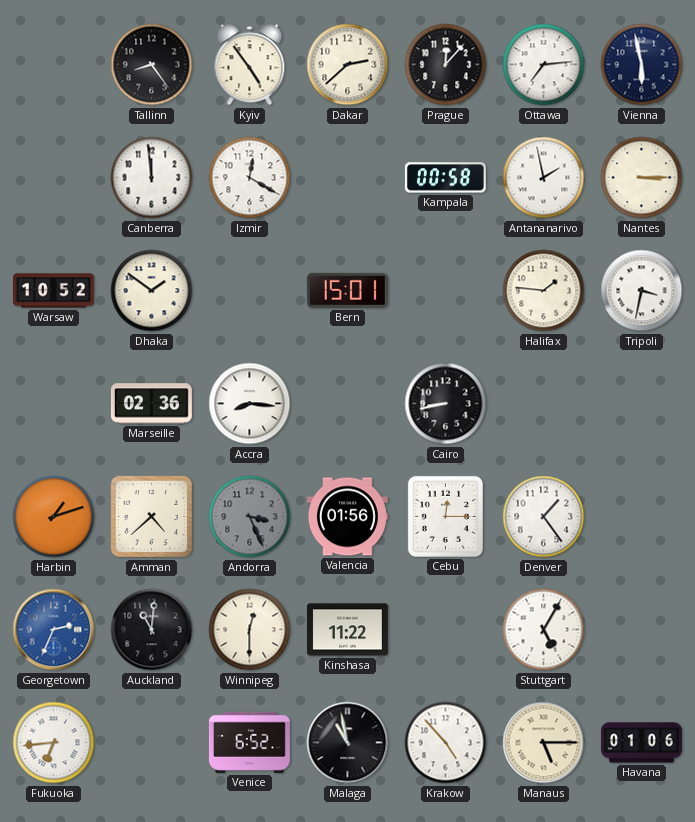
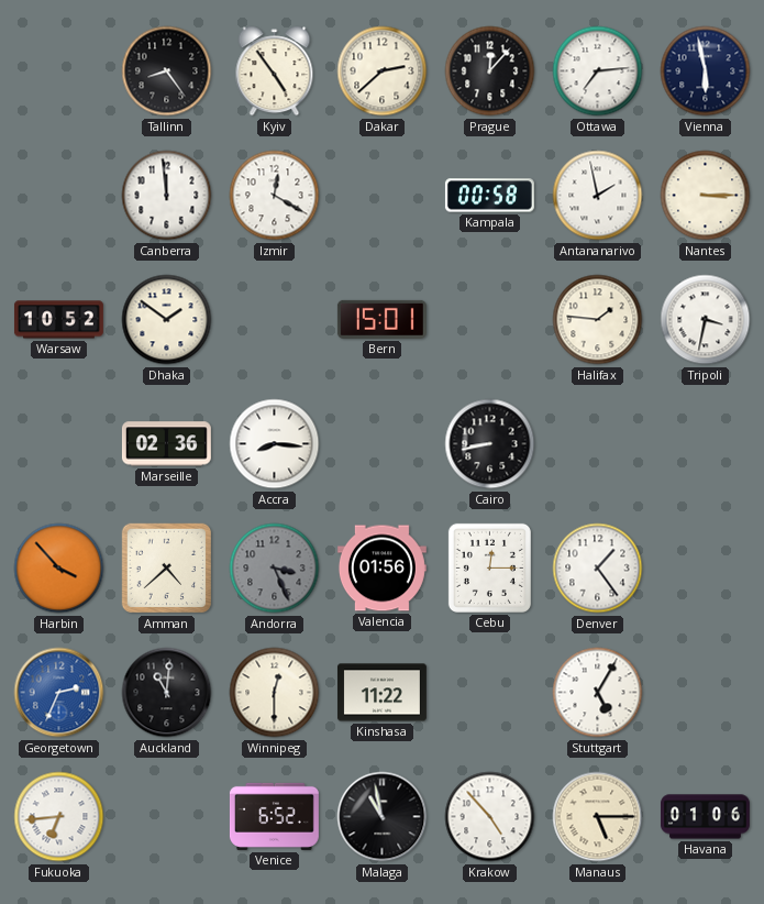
Harbin: 1:12 -> 3:53
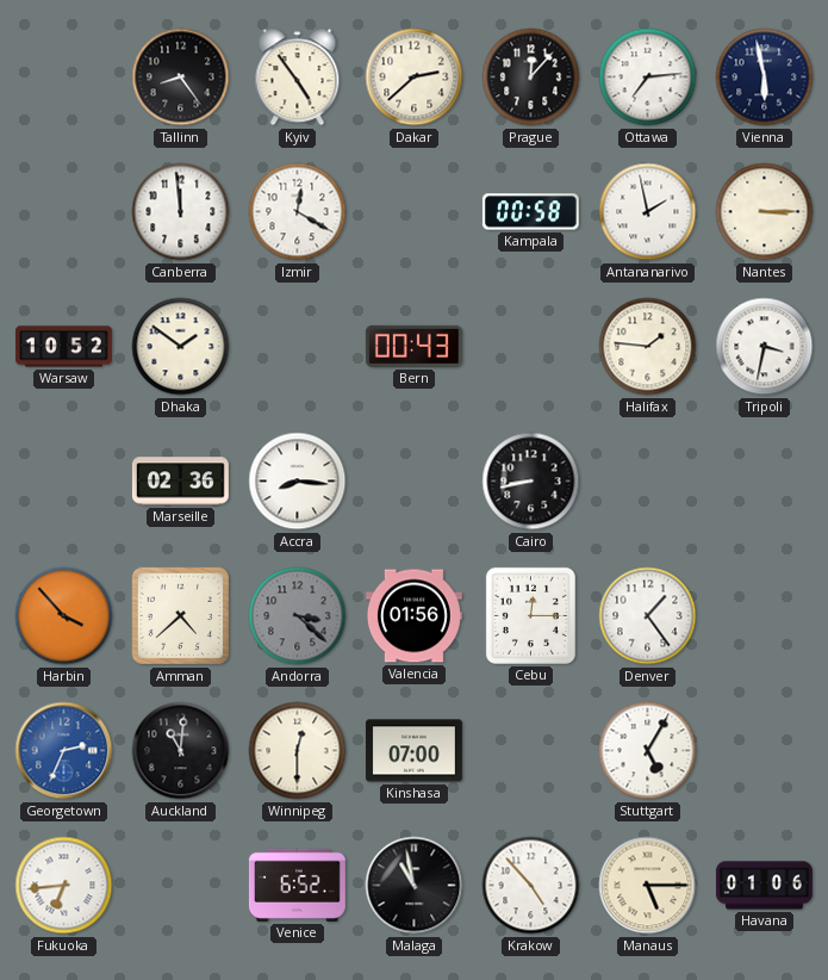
Bern: 15:01 -> 00:43
Andorra: 3:26 -> 3:22
Kinshasa: 11:22 -> 07:00
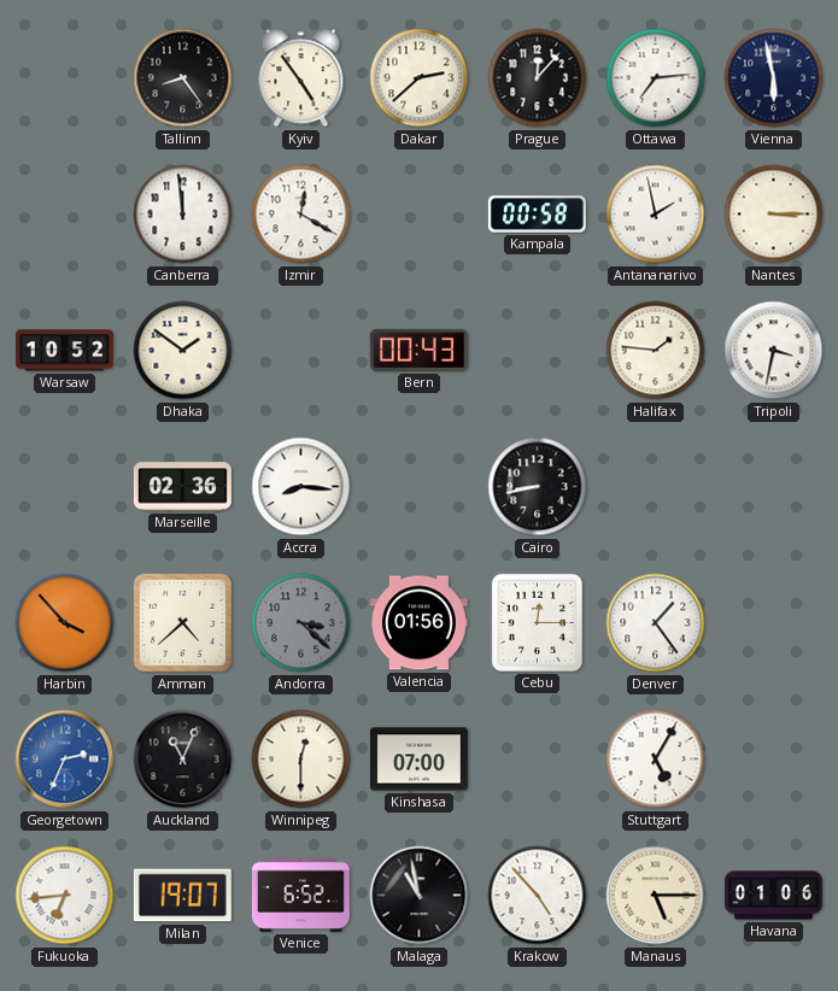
Auckland: 11:01 -> 11:04
Milan: none -> 19:07
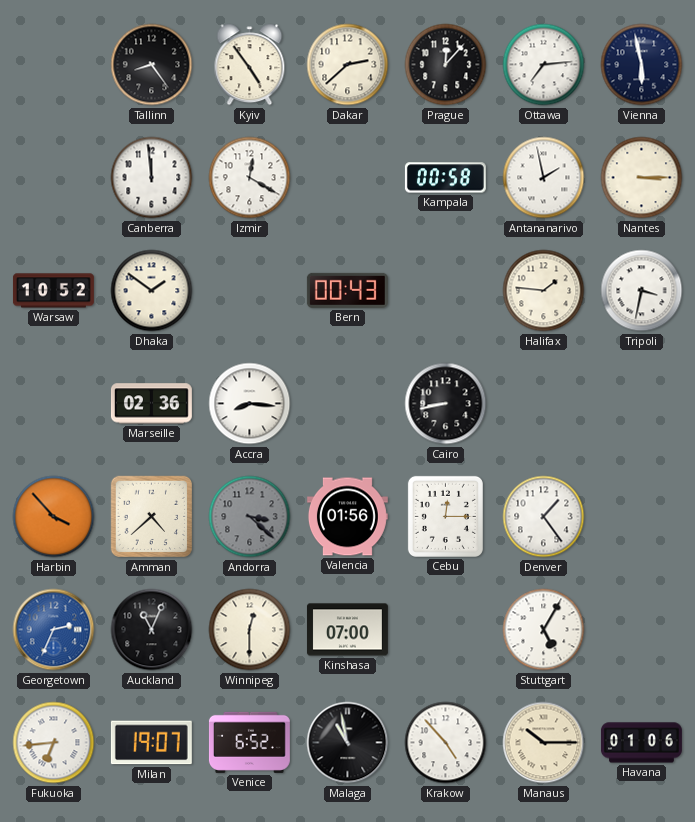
Manaus: 5:15 -> 10:15
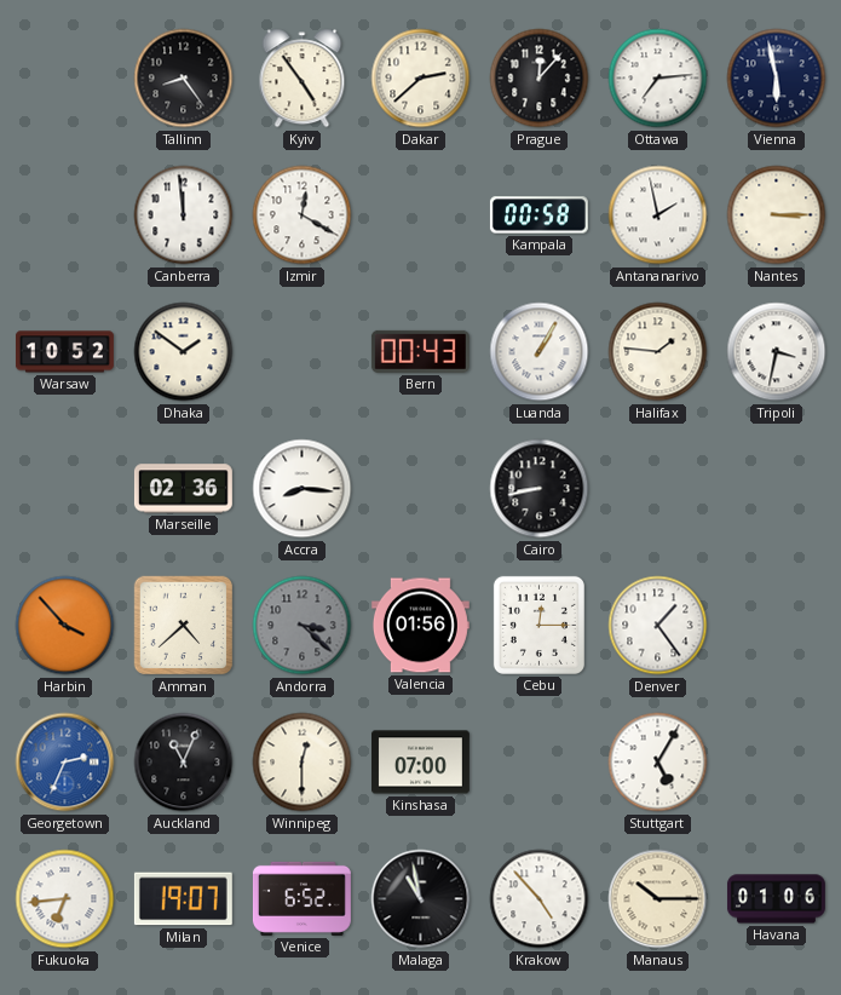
Luanda: none -> 1:05
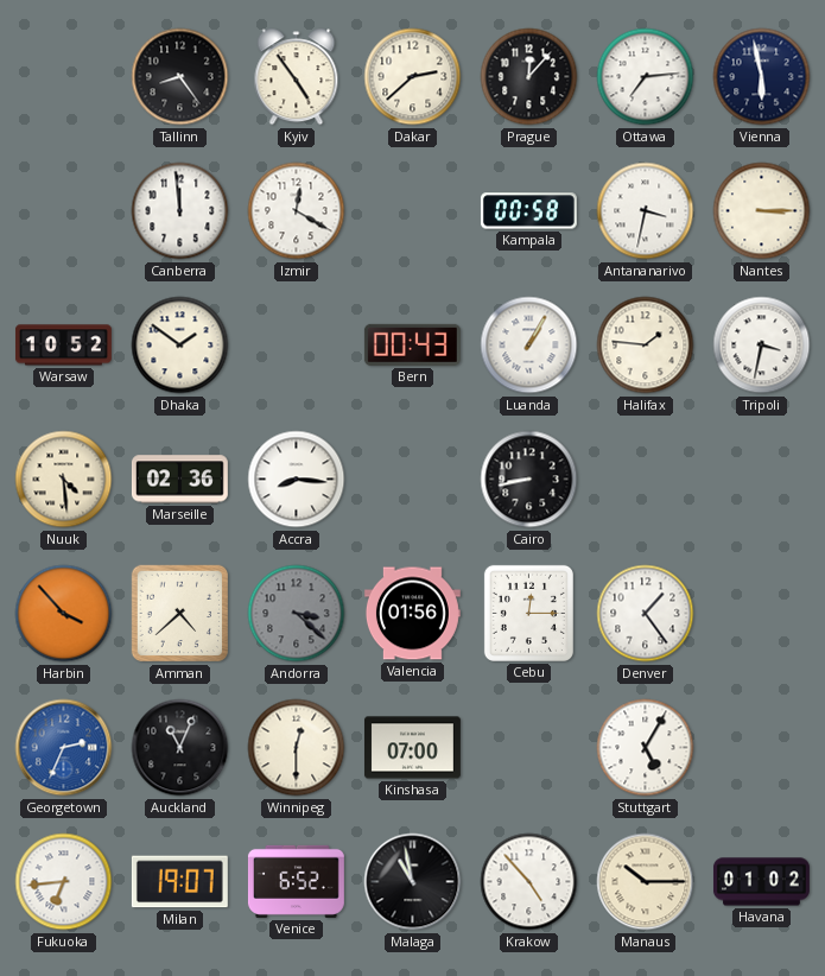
Antananarivo: 1:58 -> 3:32
Nuuk: none -> 4:29
Havana: 01:06 -> 01:02
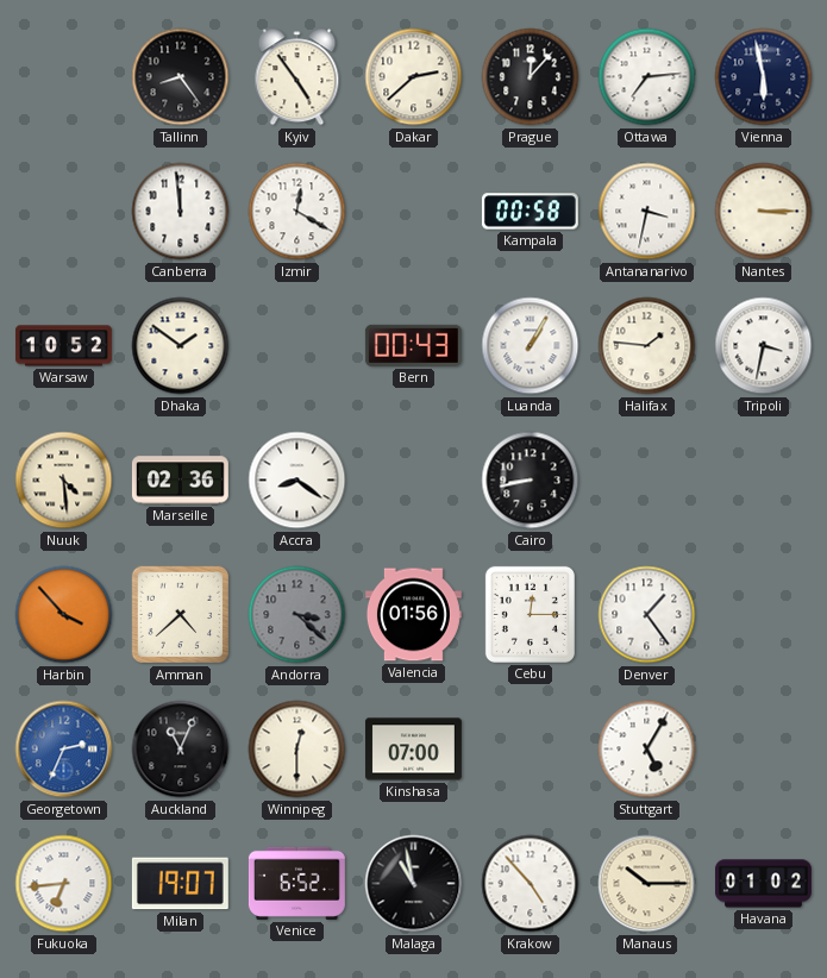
Accra: 8:16 -> 8:21
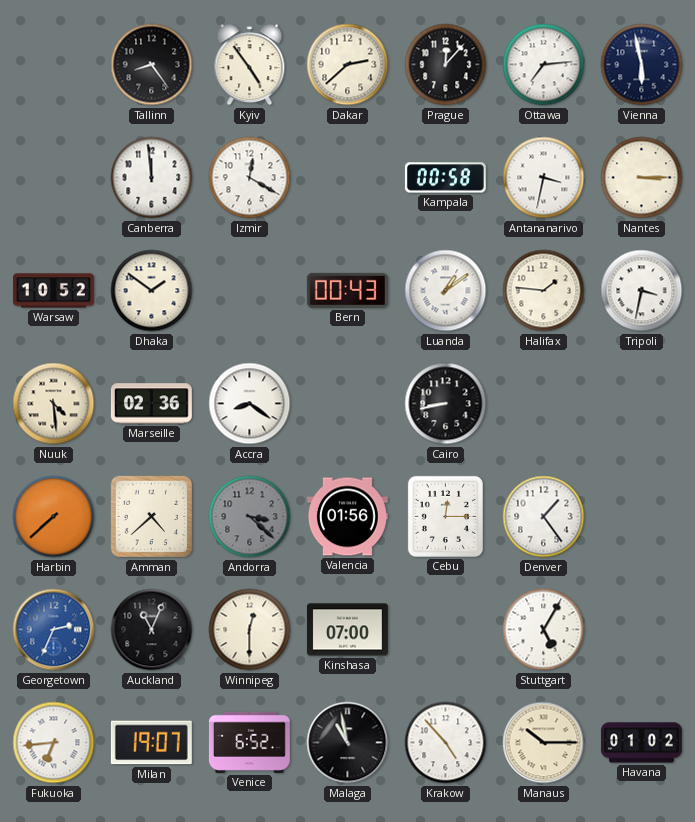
Luanda: 1:05 -> 1:09
Harbin: 3:53 -> 7:38
